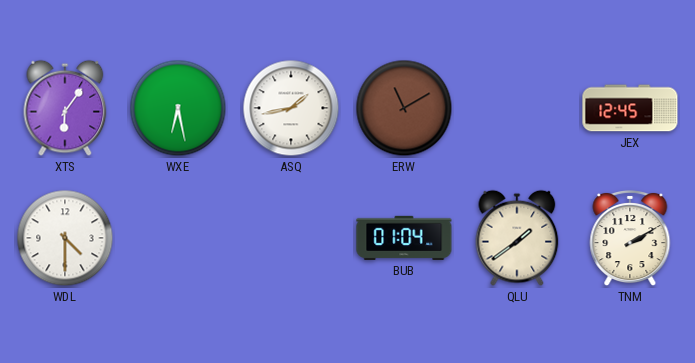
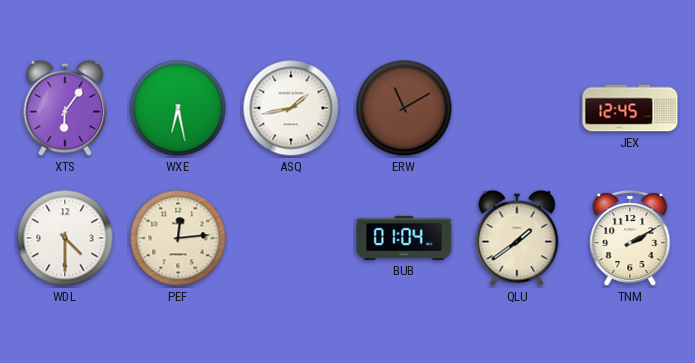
PEF: none -> 12:14
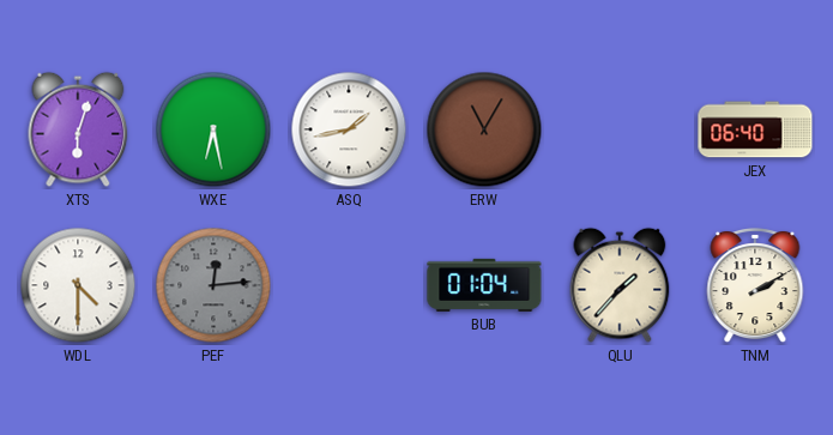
XTS: 6:06 -> 6:03
ERW: 11:10 -> 11:05
JEX: 12:45 -> 06:40
PEF dial: cream -> grey
QLU: 1:39 -> 1:37
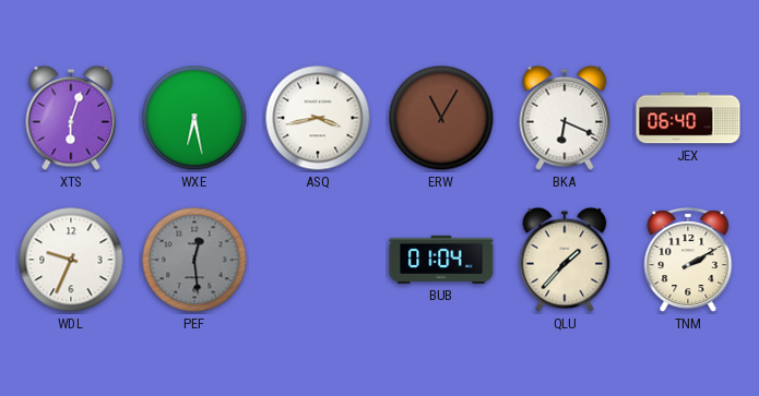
ASQ: 1:43 -> 3:43
BKA: none -> 6:19
WDL: 4:30 -> 9:34
PEF: 12:14 -> 12:29
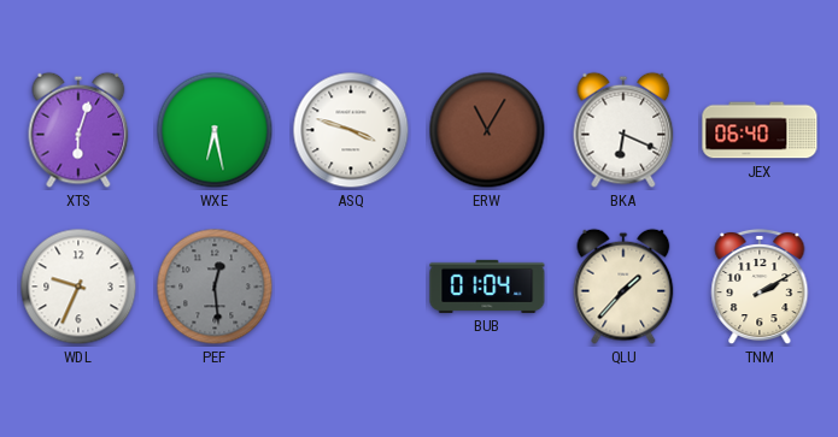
ASQ: 3:43 -> 3:48
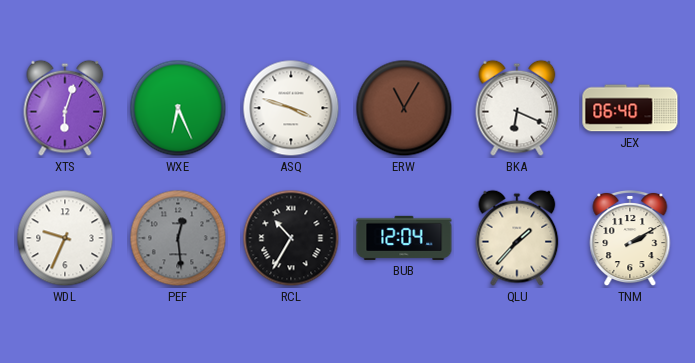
WXE: 6:28 -> 6:26
RCL: none -> 10:35
BUB: 01:04 -> 12:04
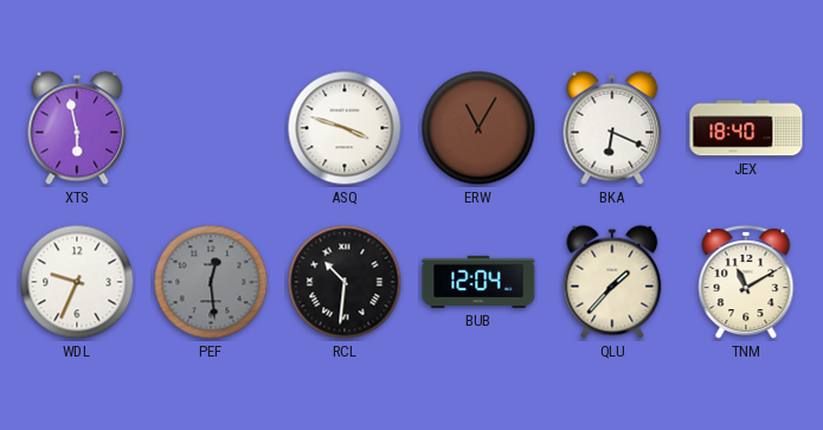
XTS: 6:03 -> 5:58
WXE: 6:26 -> none
JEX: 06:40 -> 18:40
RCL: 10:35 -> 10:31
TNM: 2:10 -> 11:10
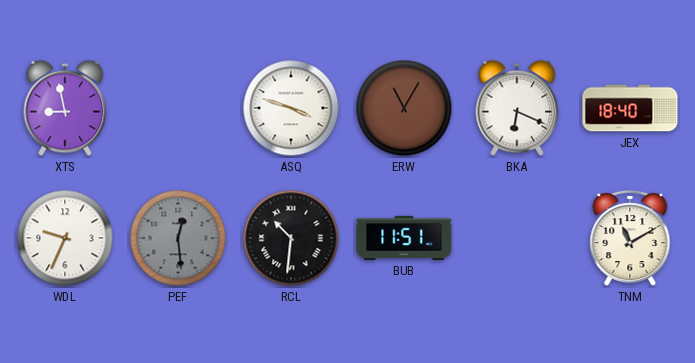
XTS: 5:58 -> 8:58
BUB: 12:04 -> 11:51
QLU: 1:37 -> none
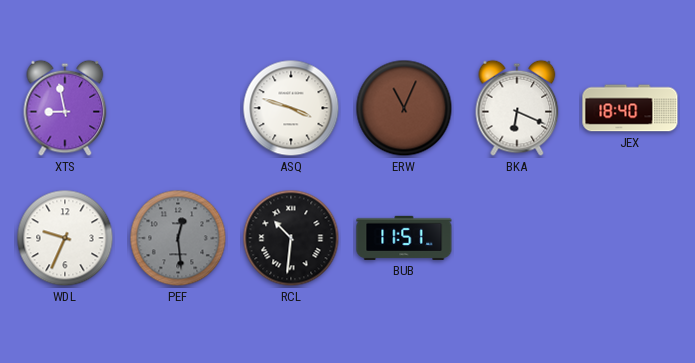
ERW: 11:05 -> 11:04
TNM: 11:10 -> none
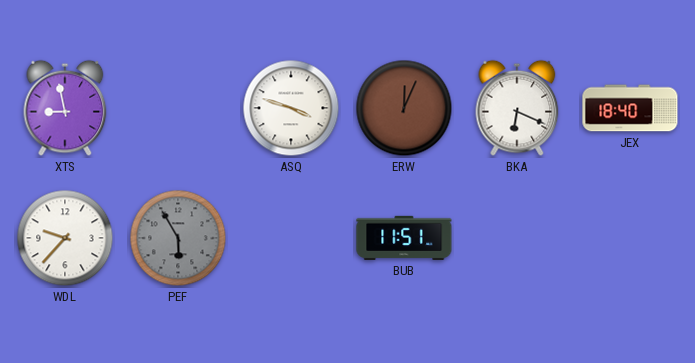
ERW: 11:04 -> 12:04
WDL: 9:34 -> 9:37
PEF: 12:29 -> 5:55
RCL: 10:31 -> none
